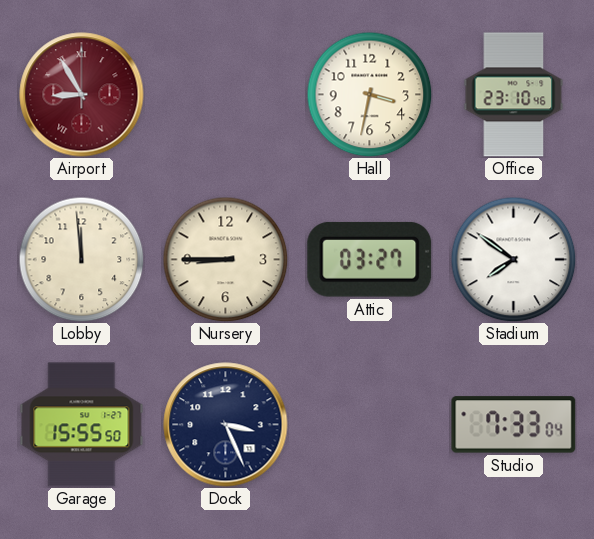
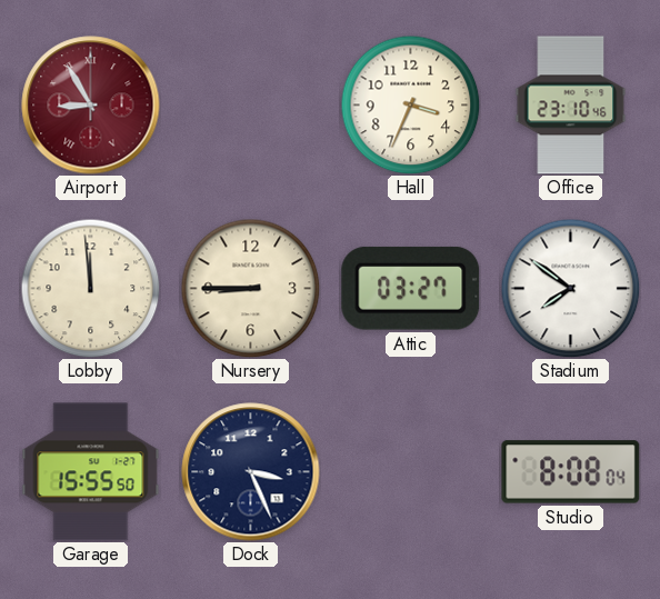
Hall: 3:32 -> 3:34
Studio: 7:33 -> 8:08
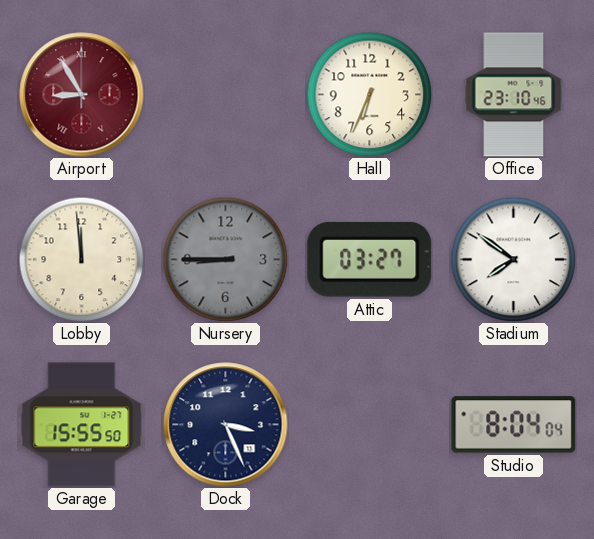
Hall: 3:34 -> 6:34
Nursery dial: cream -> grey
Studio: 8:08 -> 8:04
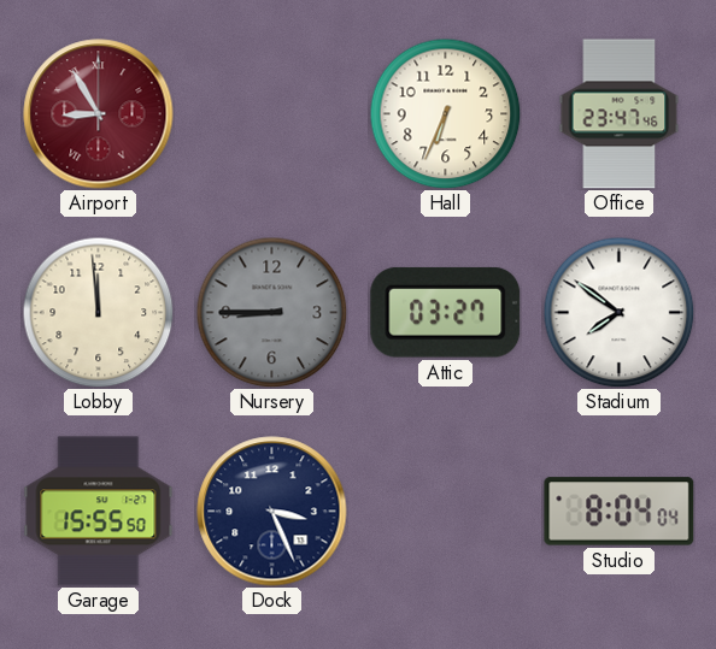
Office: 23:10 -> 23:47
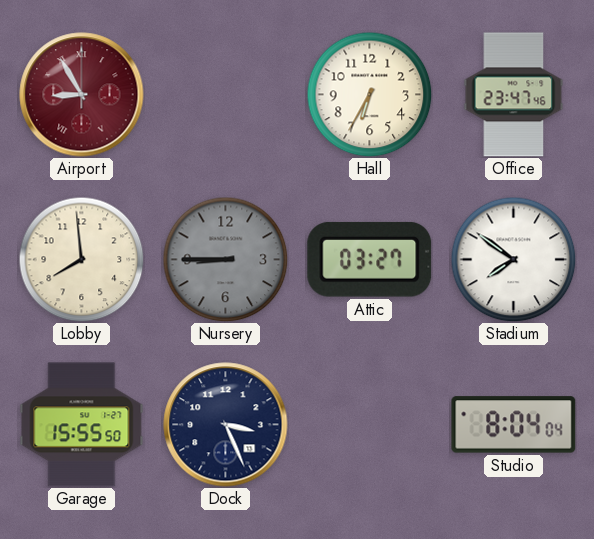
Hall: 6:34 -> 6:35
Lobby: 11:59 -> 7:59
